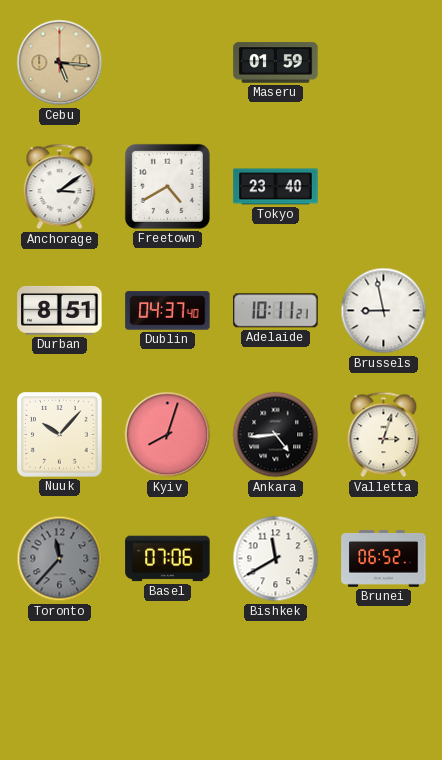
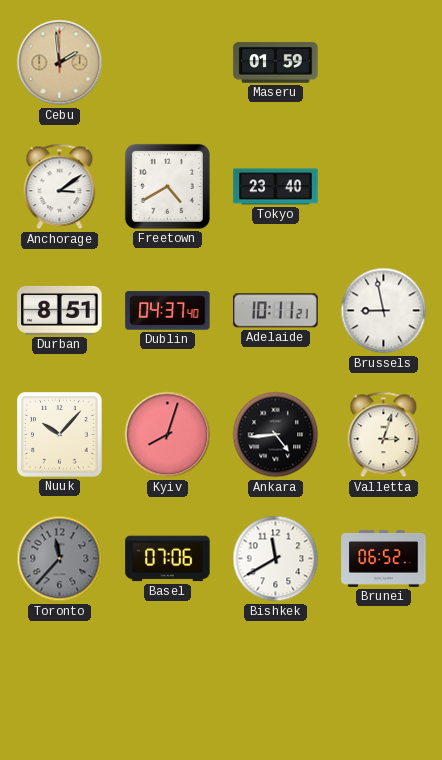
Cebu: 5:16 -> 1:59
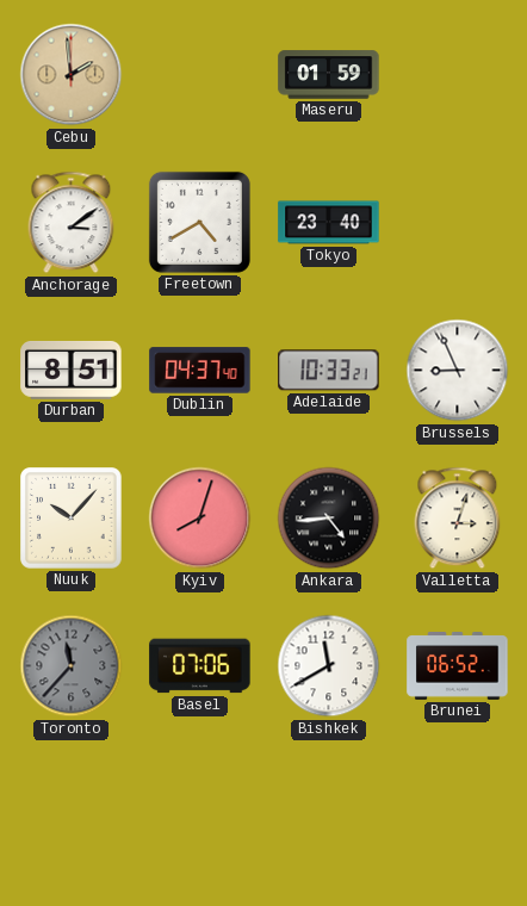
Adelaide: 10:11 -> 10:33
Brussels: 8:58 -> 8:56
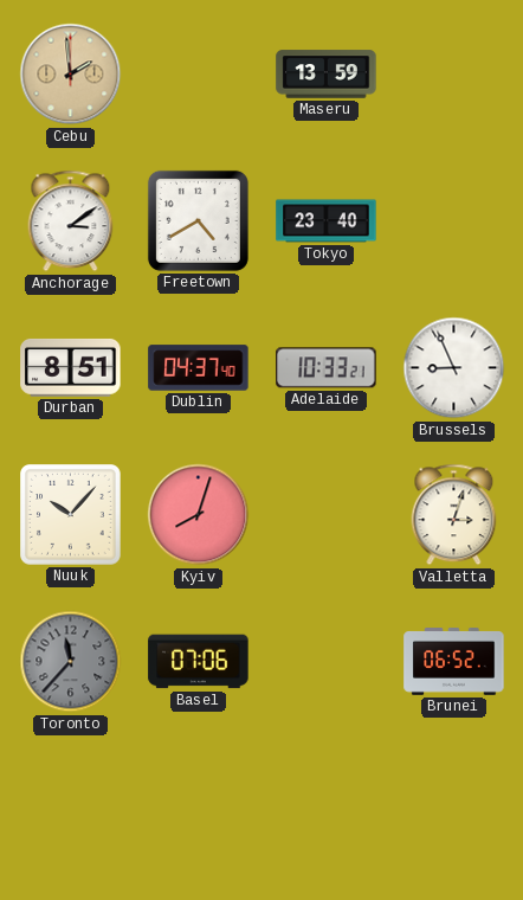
Maseru: 01:59 -> 13:59
Ankara: 4:44 -> none
Bishkek: 11:40 -> none
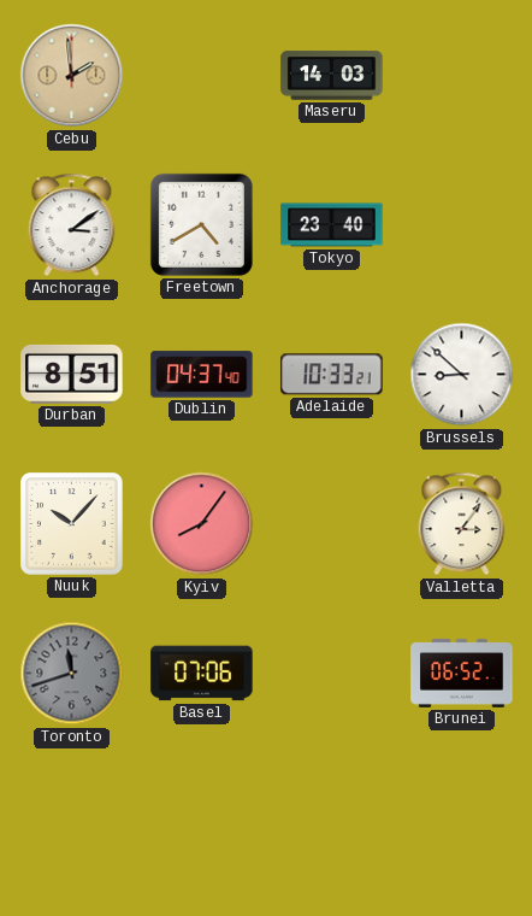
Maseru: 13:59 -> 14:03
Brussels: 8:56 -> 8:52
Kyiv: 8:03 -> 8:06
Valletta: 3:03 -> 3:06
Toronto: 11:37 -> 11:42
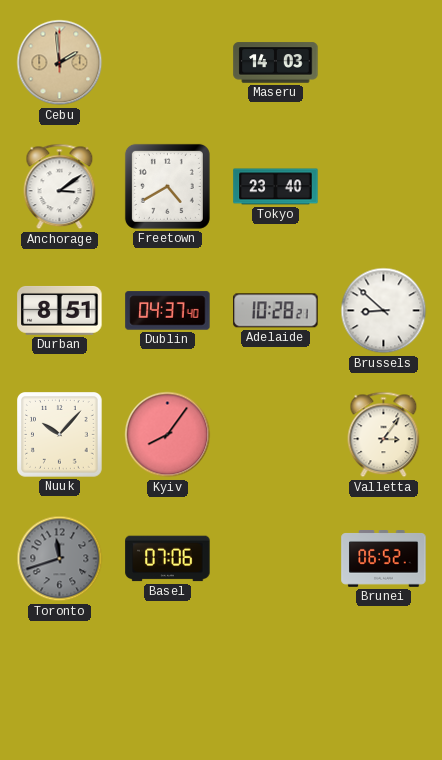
Adelaide: 10:33 -> 10:28
